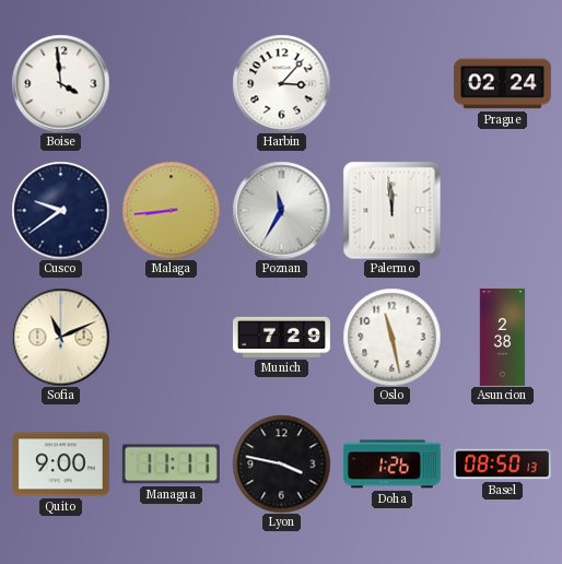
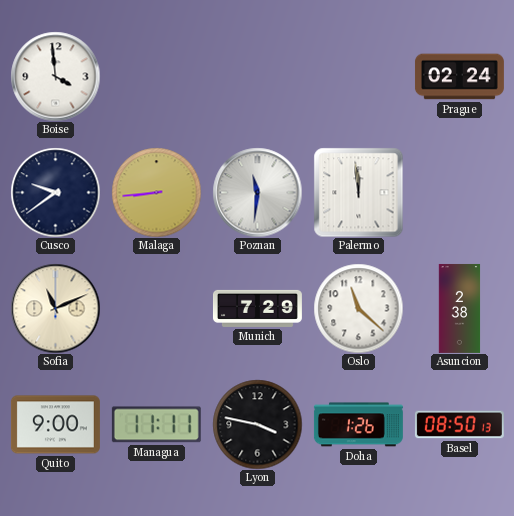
Harbin: 3:07 -> none
Poznan: 11:35 -> 11:31
Oslo: 11:28 -> 11:22
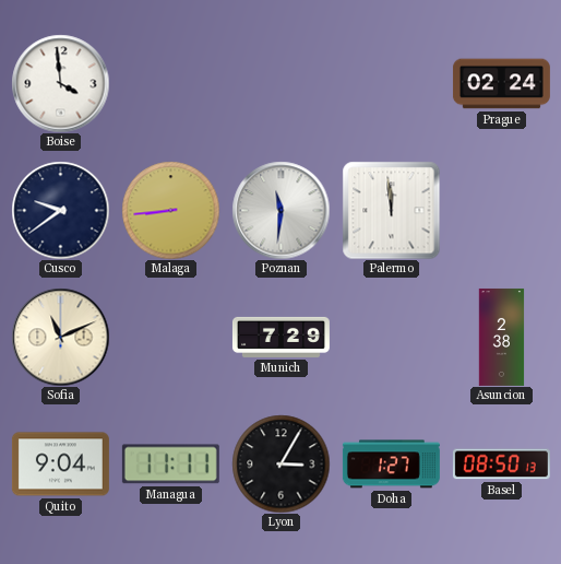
Oslo: 11:22 -> none
Quito: 9:00 -> 9:04
Lyon: 3:47 -> 3:05
Doha: 1:26 -> 1:27
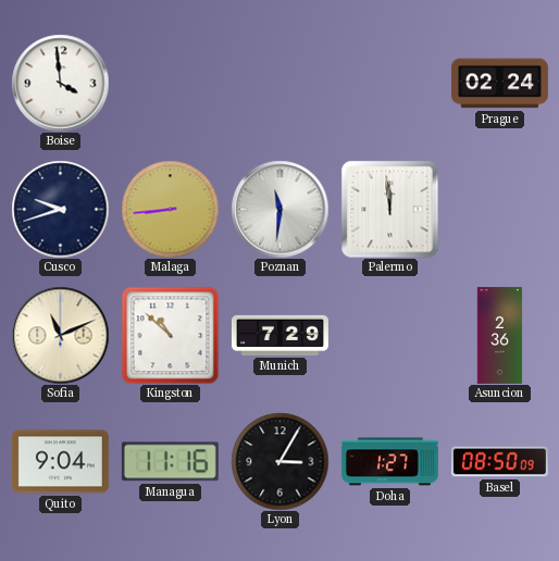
Cusco: 9:39 -> 9:42
Kingston: none -> 10:52
Asuncion: 2:38 -> 2:36
Managua: 11:11 -> 11:16
Basel: 08:50:13 -> 08:50:09
